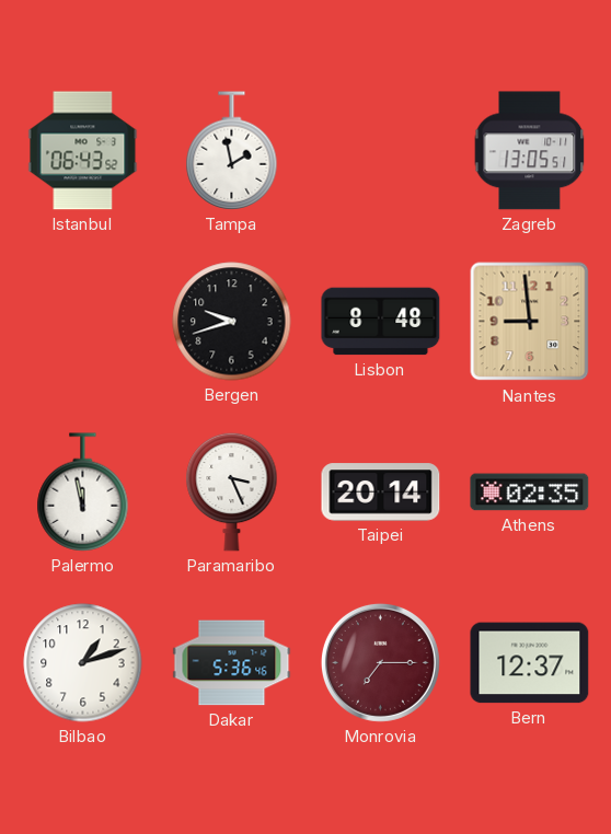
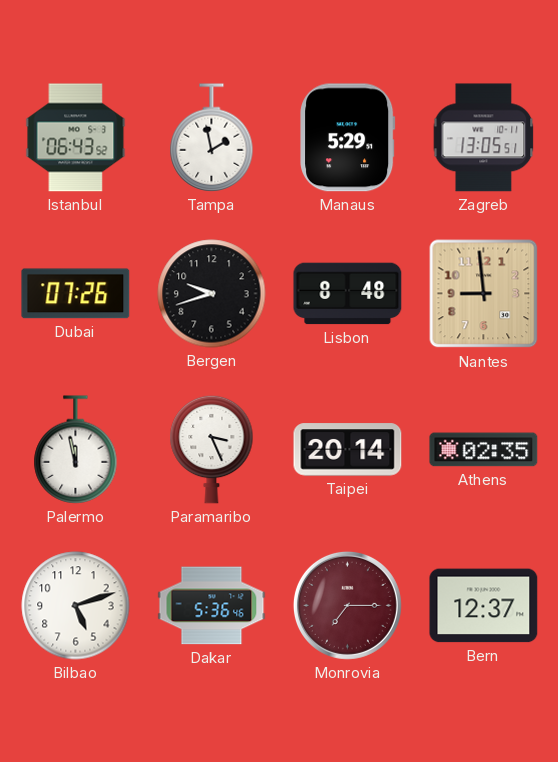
Manaus: none -> 5:29
Dubai: none -> 07:26
Bilbao: 1:12 -> 5:12
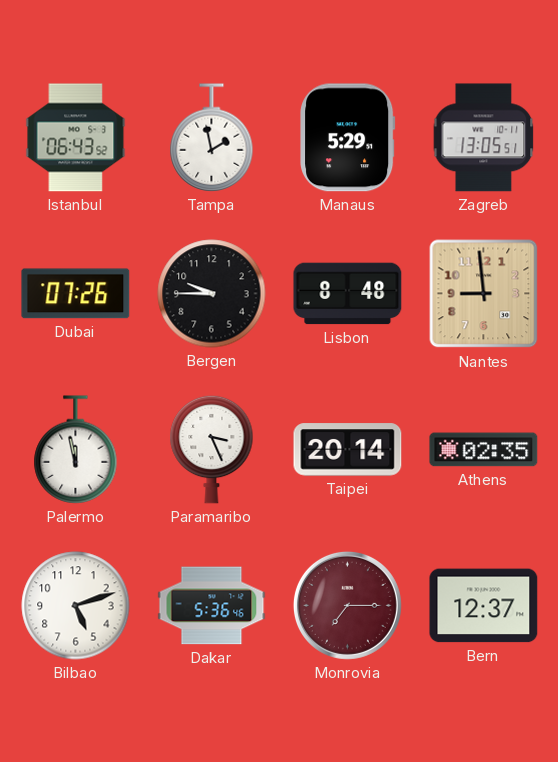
Bergen: 9:42 -> 9:45
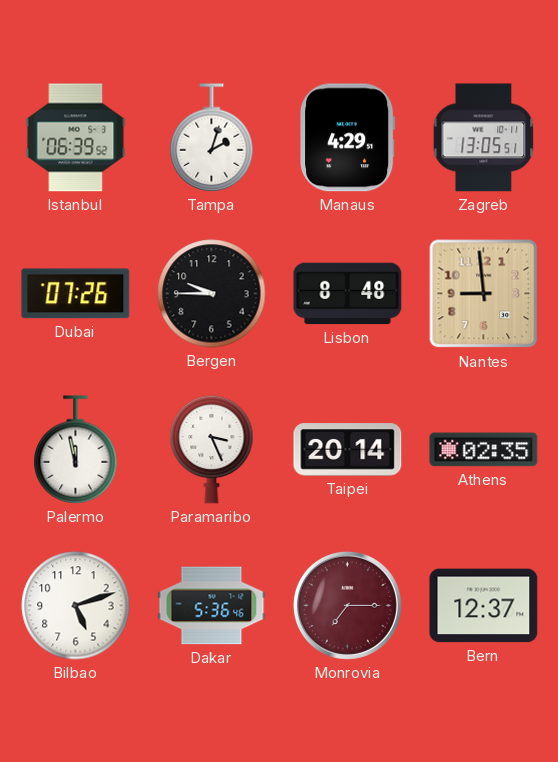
Istanbul: 06:43 -> 06:39
Tampa: 1:58 -> 2:03
Manaus: 5:29 -> 4:29
